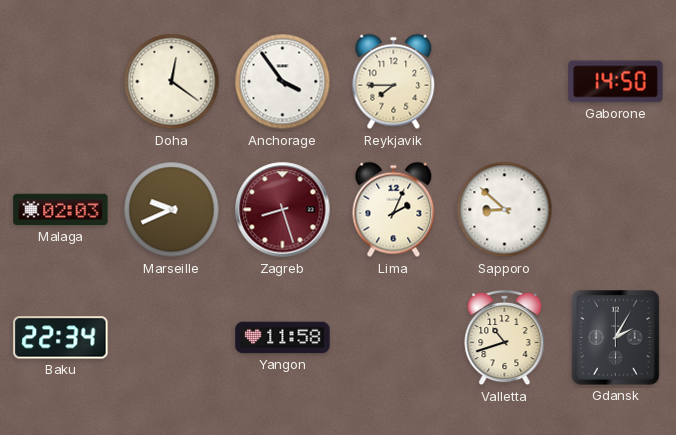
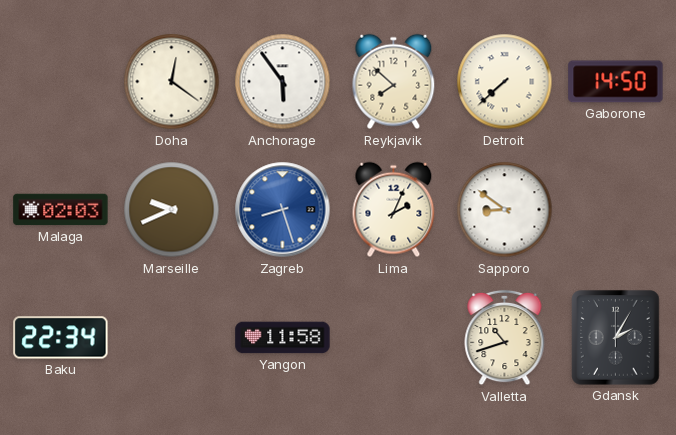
Anchorage: 3:54 -> 5:54
Reykjavik: 7:45 -> 7:52
Detroit: none -> 7:38
Zagreb dial: burgundy -> blue
Sapporo: 8:52 -> 8:51
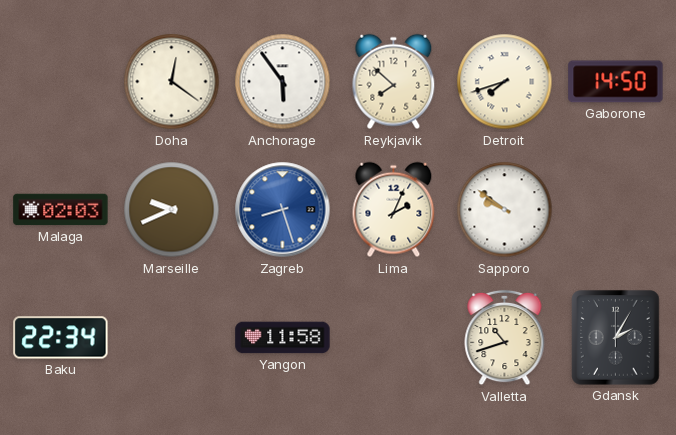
Detroit: 7:38 -> 7:42
Sapporo: 8:51 -> 9:51
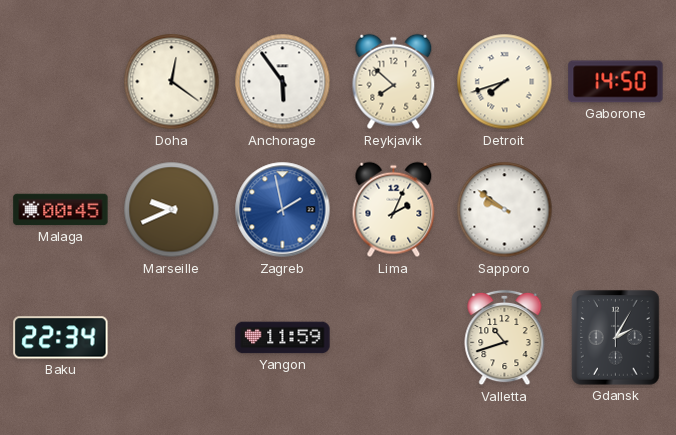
Malaga: 02:03 -> 00:45
Zagreb: 8:27 -> 1:58
Yangon: 11:58 -> 11:59
